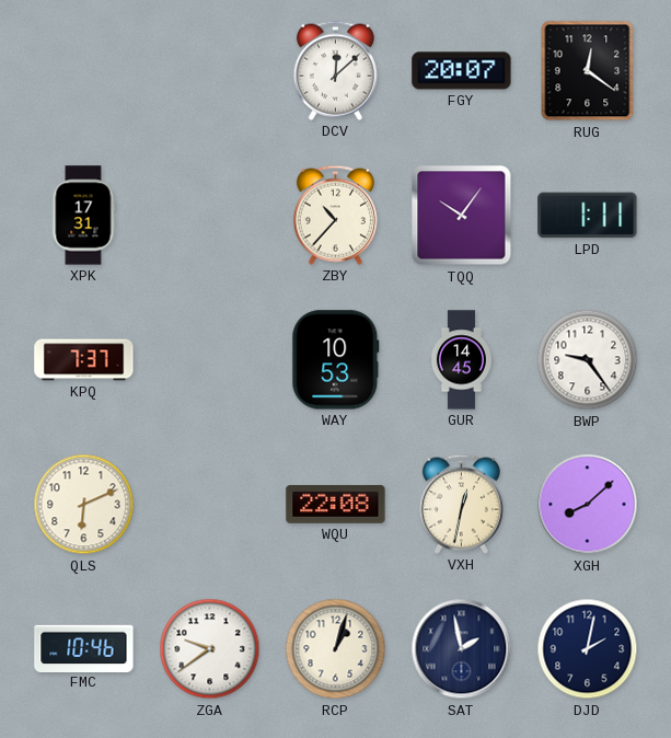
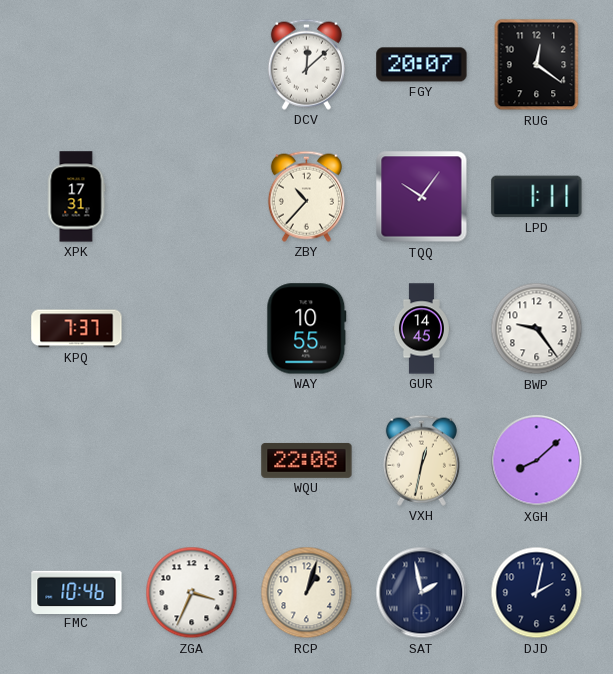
WAY: 10:53 -> 10:55
QLS: 6:11 -> none
ZGA: 9:39 -> 3:34
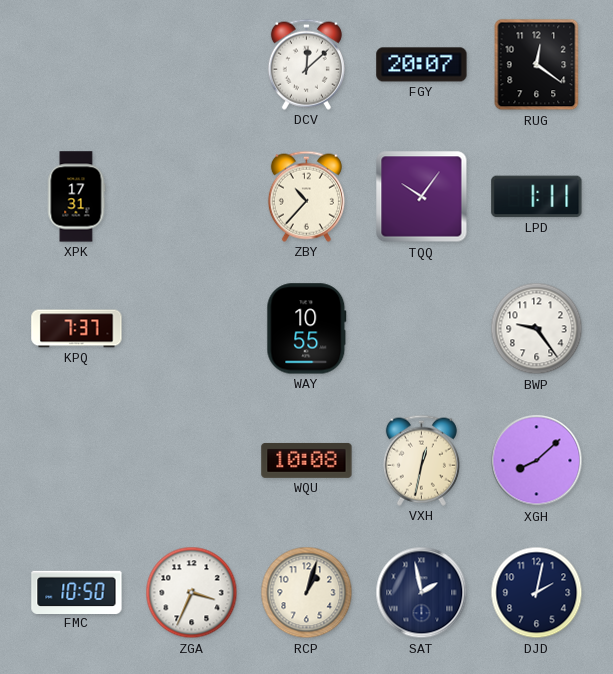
GUR: 14:45 -> none
WQU: 22:08 -> 10:08
FMC: 10:46 -> 10:50
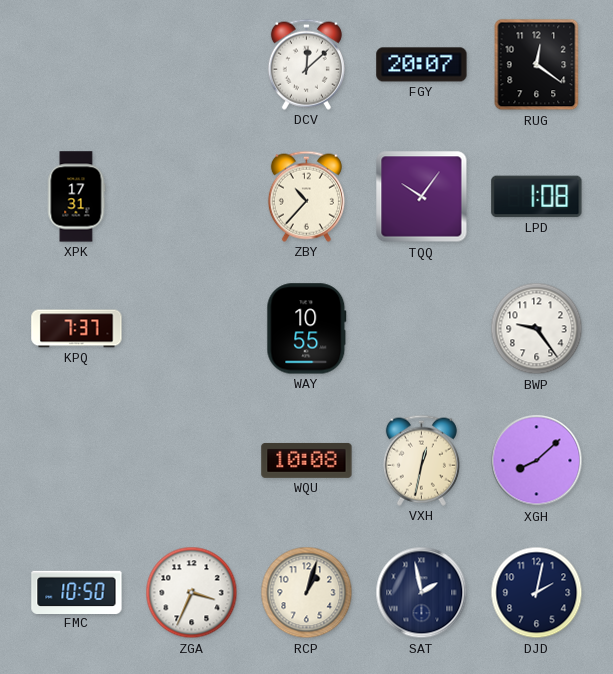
LPD: 1:11 -> 1:08
